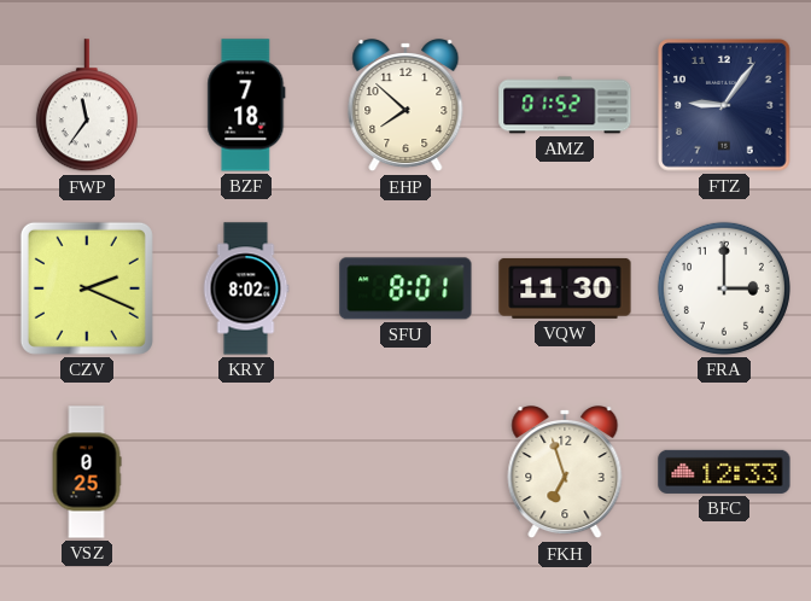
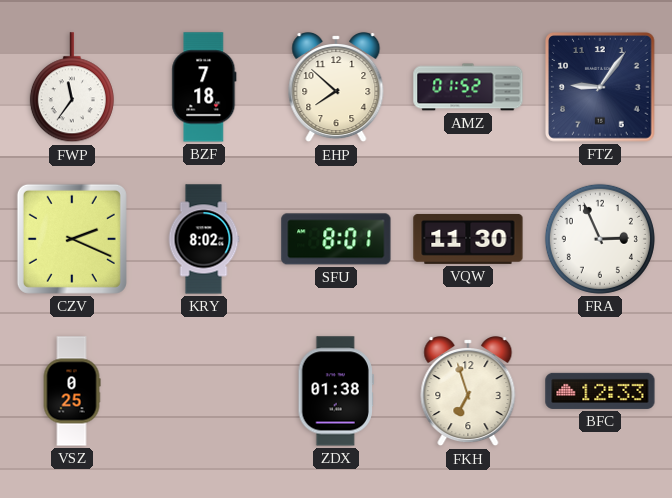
FRA: 3:00 -> 2:56
ZDX: none -> 01:38
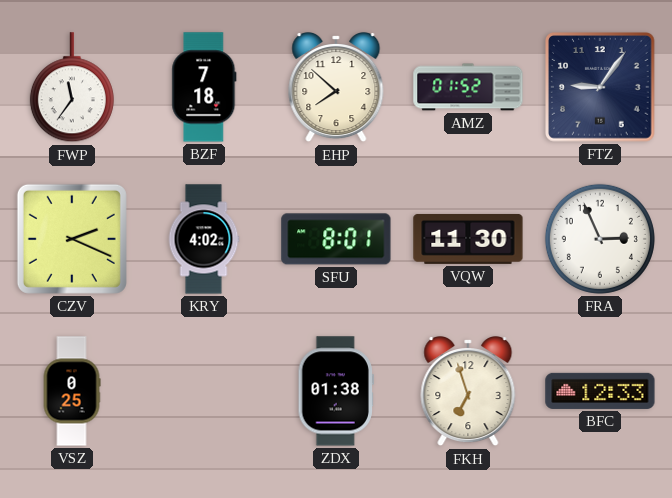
KRY: 8:02 -> 4:02
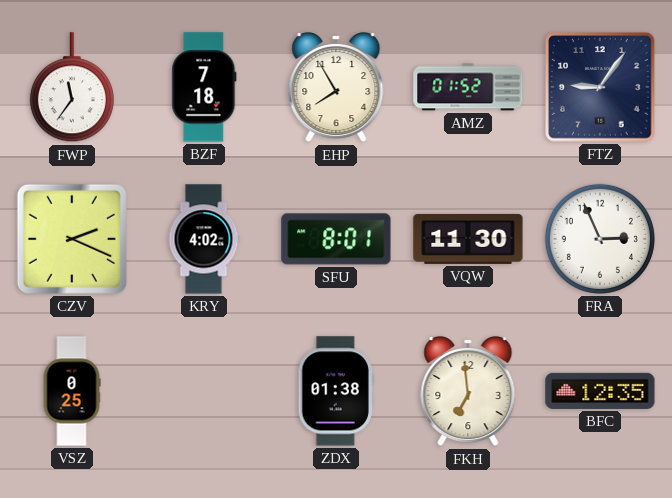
EHP: 7:52 -> 7:55
FKH: 6:57 -> 6:59
BFC: 12:33 -> 12:35
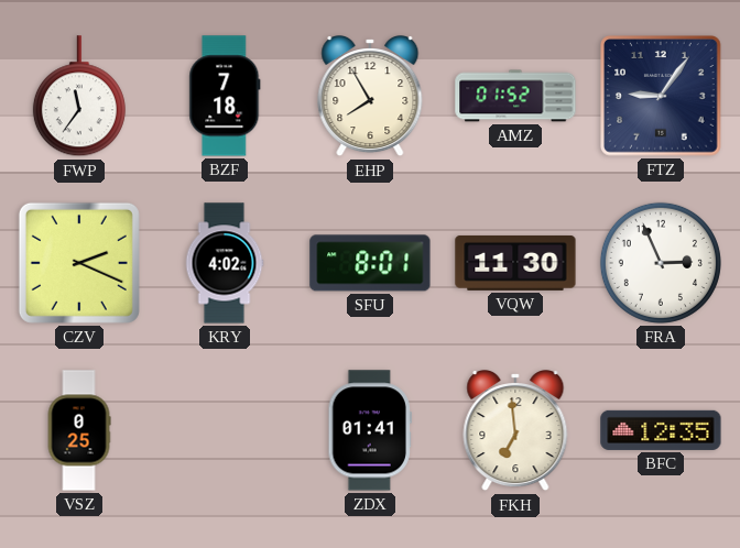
ZDX: 01:38 -> 01:41
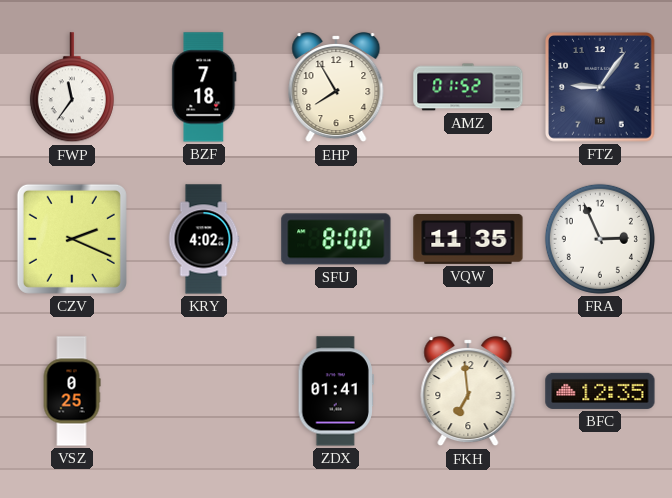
SFU: 8:01 -> 8:00
VQW: 11:30 -> 11:35
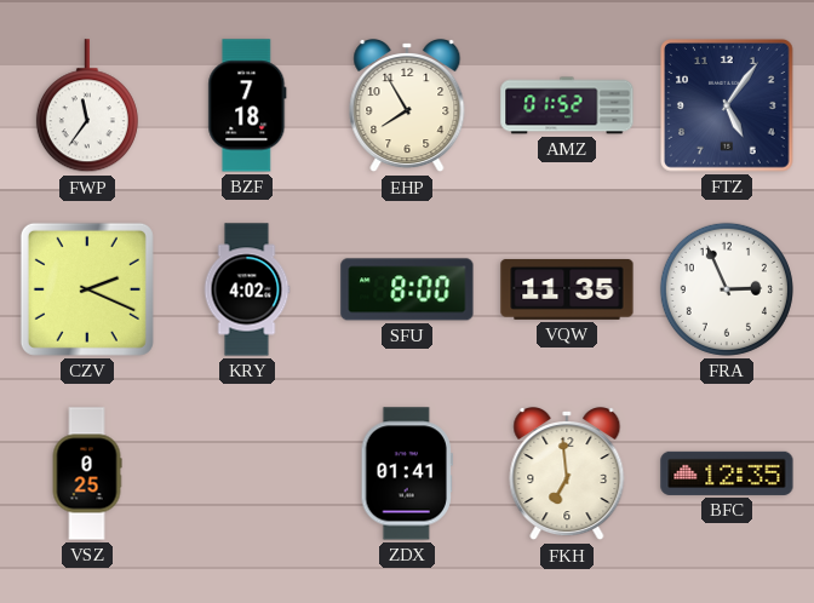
FTZ: 9:06 -> 5:06
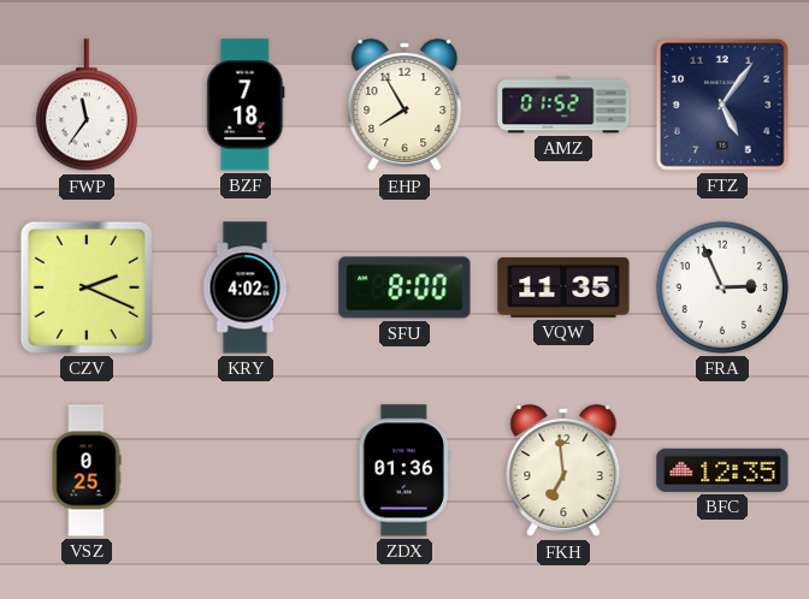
ZDX: 01:41 -> 01:36
